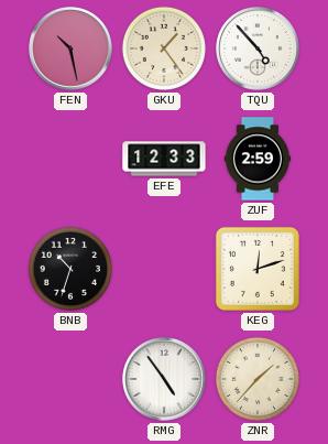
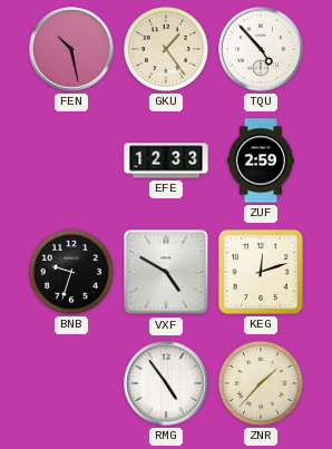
BNB: 10:33 -> 9:33
VXF: none -> 4:50
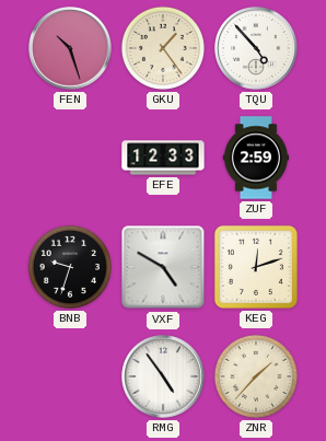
FEN: 10:28 -> 10:27
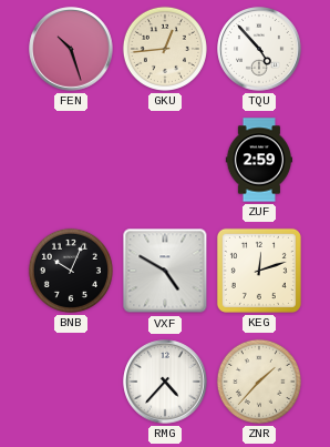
GKU: 1:24 -> 12:44
EFE: 12:33 -> none
BNB: 9:33 -> 10:04
RMG: 4:54 -> 4:37
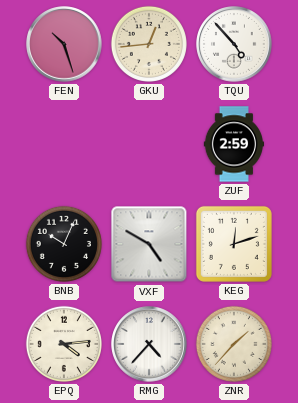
EPQ: none -> 4:14
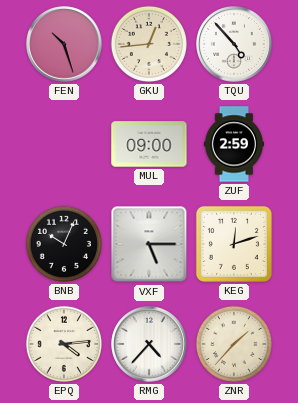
MUL: none -> 09:00
VXF: 4:50 -> 5:15
